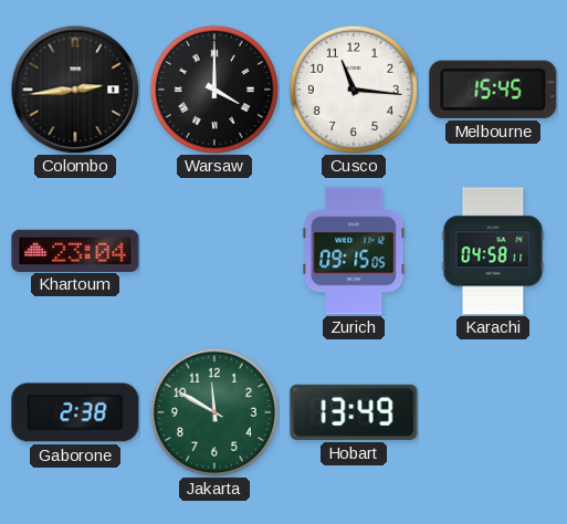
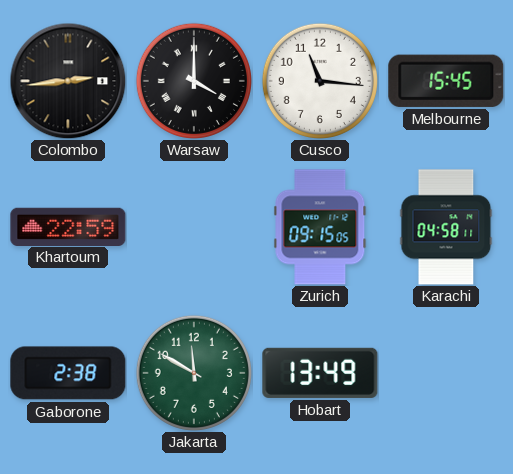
Khartoum: 23:04 -> 22:59
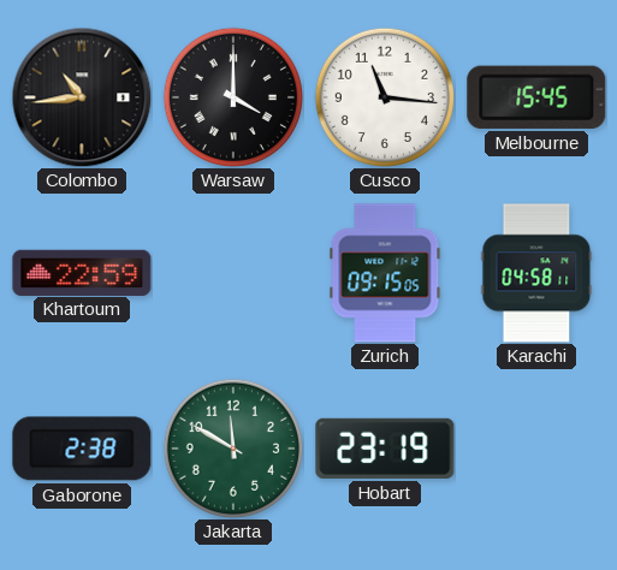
Colombo: 2:44 -> 10:44
Hobart: 13:49 -> 23:19
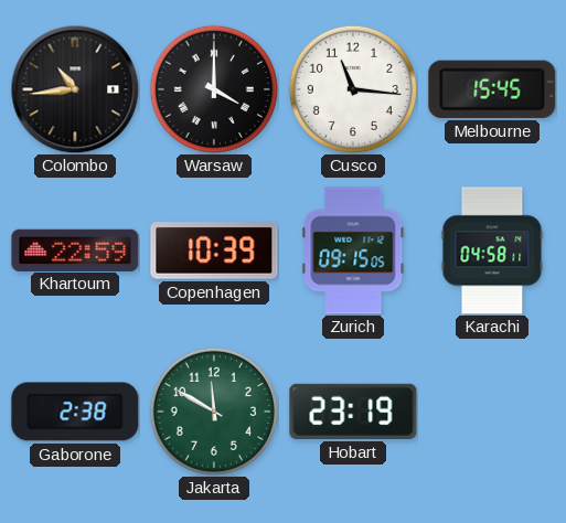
Copenhagen: none -> 10:39
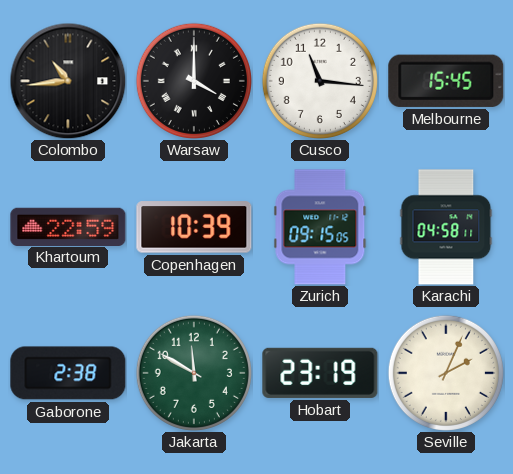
Seville: none -> 2:04
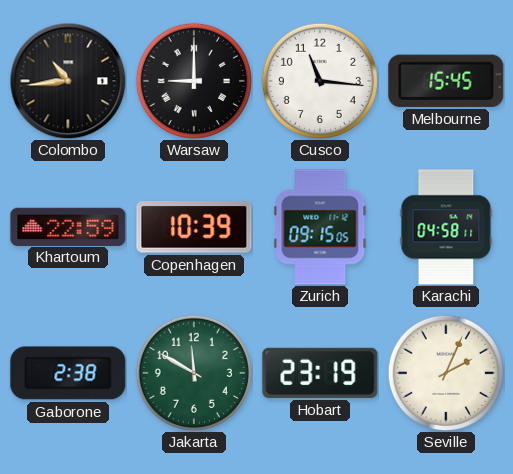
Warsaw: 4:00 -> 9:00
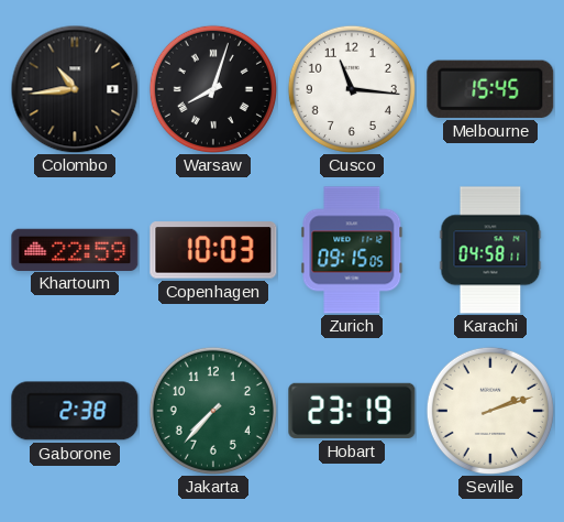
Warsaw: 9:00 -> 8:03
Copenhagen: 10:39 -> 10:03
Jakarta: 11:50 -> 7:37
Seville: 2:04 -> 2:12
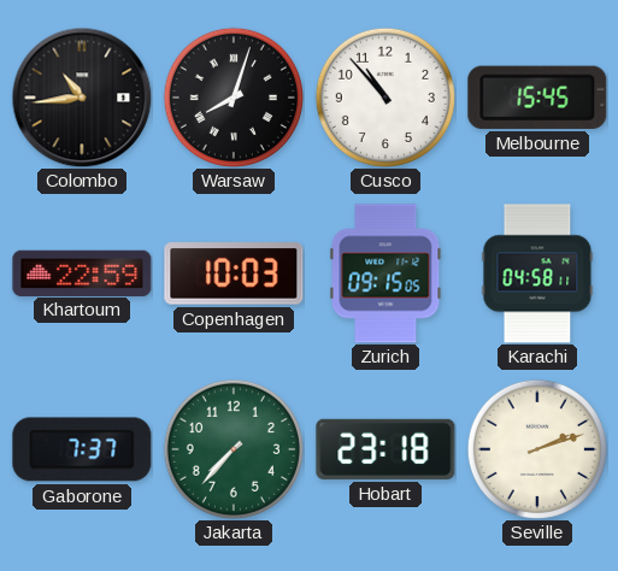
Cusco: 11:16 -> 10:53
Gaborone: 2:38 -> 7:37
Hobart: 23:19 -> 23:18
